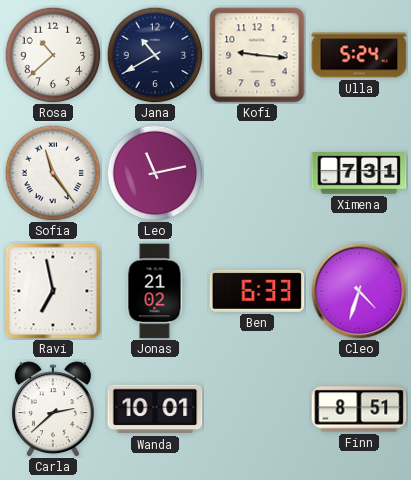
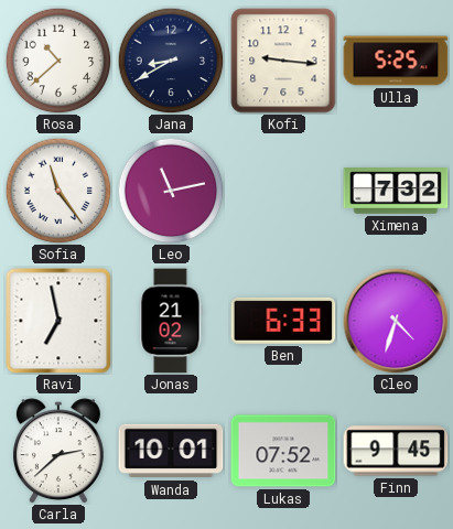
Jana: 10:40 -> 8:40
Ulla: 5:24 -> 5:25
Ximena: 7:31 -> 7:32
Lukas: none -> 07:52
Finn: 8:51 -> 9:45
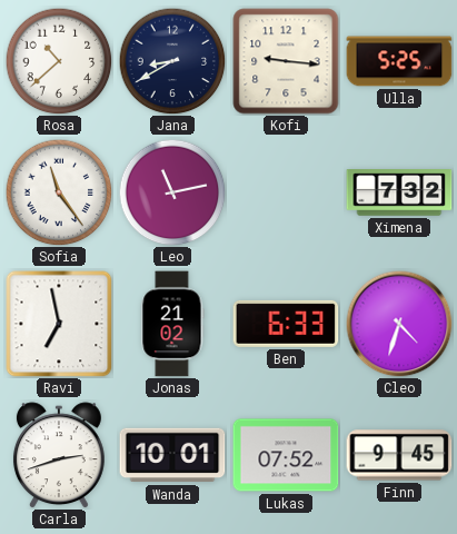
Carla: 2:38 -> 2:42
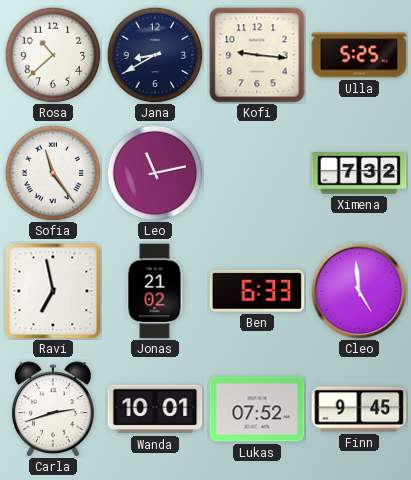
Cleo: 4:33 -> 4:59
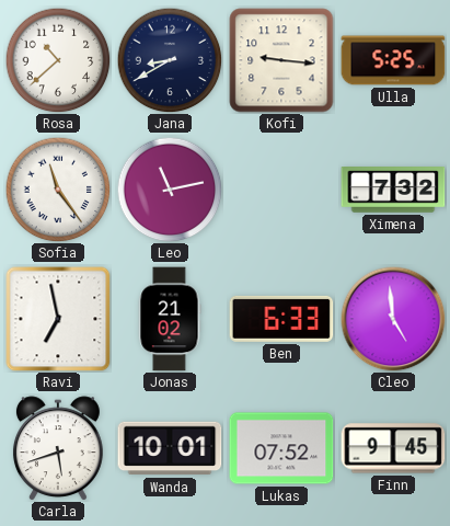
Carla: 2:42 -> 5:42
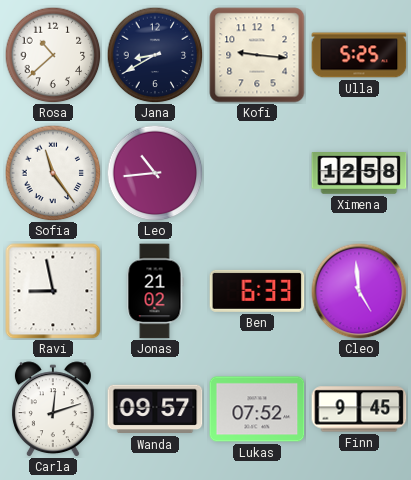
Leo: 11:13 -> 10:44
Ximena: 7:32 -> 12:58
Ravi: 6:58 -> 8:58
Carla: 5:42 -> 12:12
Wanda: 10:01 -> 09:57
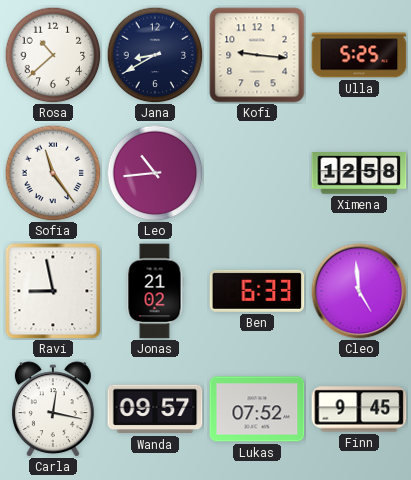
Carla: 12:12 -> 12:17
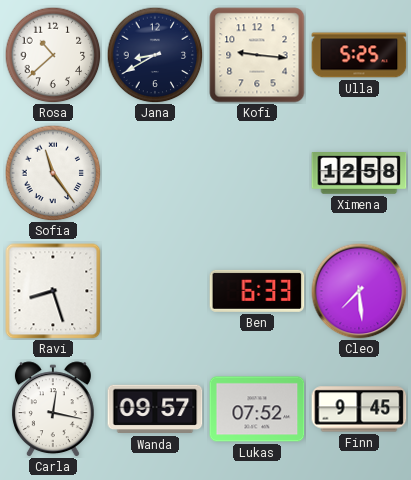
Leo: 10:44 -> none
Ravi: 8:58 -> 8:27
Jonas: 21:02 -> none
Cleo: 4:59 -> 7:29
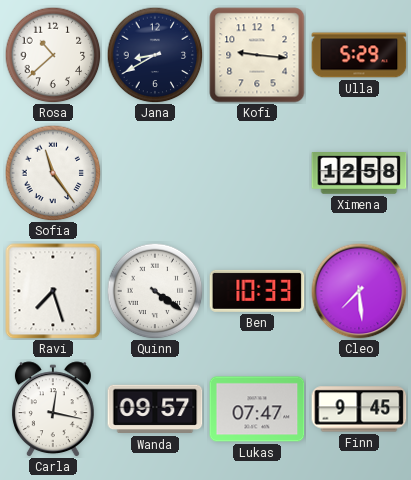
Ulla: 5:25 -> 5:29
Ravi: 8:27 -> 7:27
Quinn: none -> 4:21
Ben: 6:33 -> 10:33
Lukas: 07:52 -> 07:47
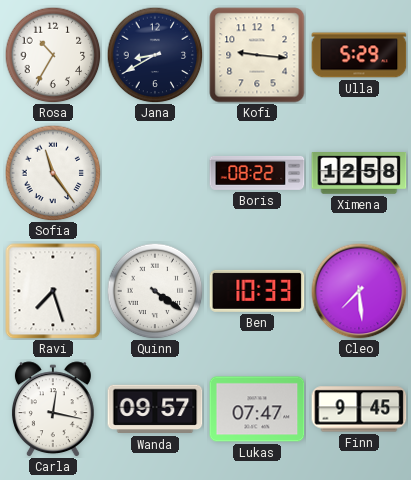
Rosa: 10:38 -> 10:35
Boris: none -> 08:22
